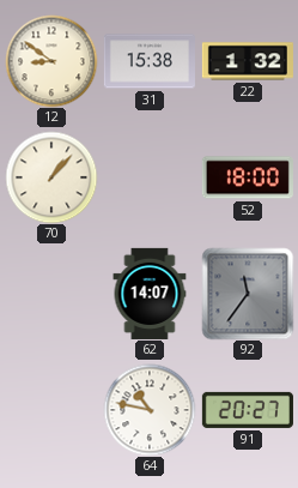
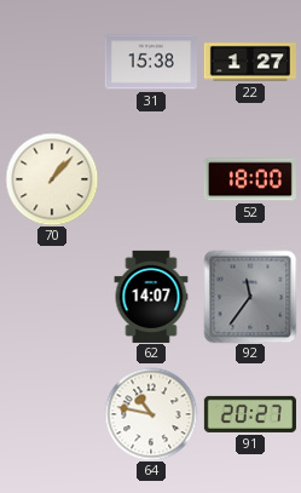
12: 8:51 -> none
22: 1:32 -> 1:27
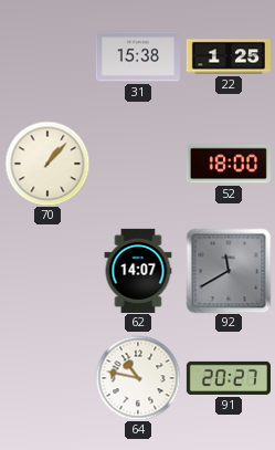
22: 1:27 -> 1:25
92: 11:36 -> 11:40
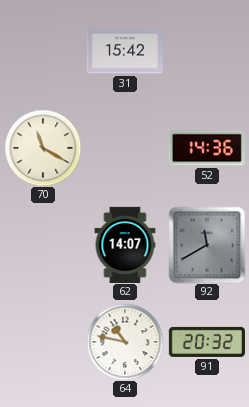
31: 15:38 -> 15:42
22: 1:25 -> none
70: 1:07 -> 11:20
52: 18:00 -> 14:36
91: 20:27 -> 20:32
